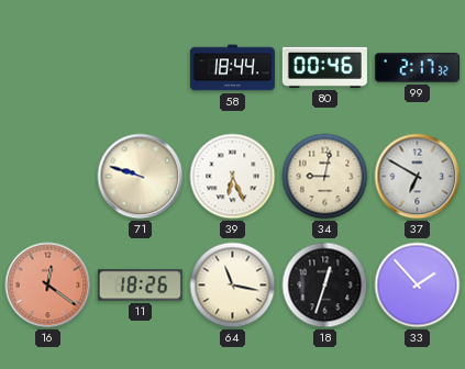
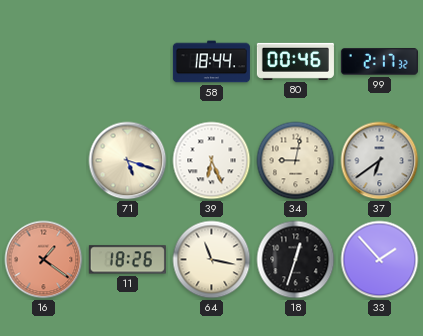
71: 9:48 -> 5:18
37: 6:50 -> 6:39
16: 12:21 -> 1:21
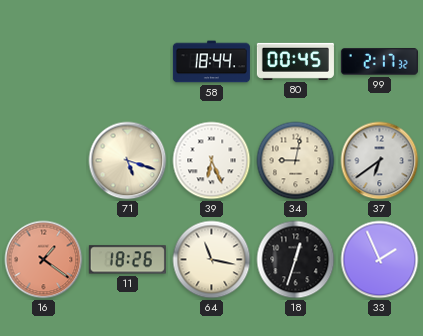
80: 00:46 -> 00:45
33: 1:53 -> 1:56
